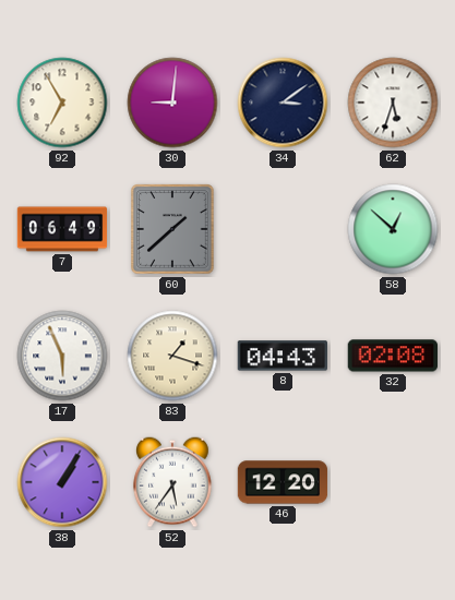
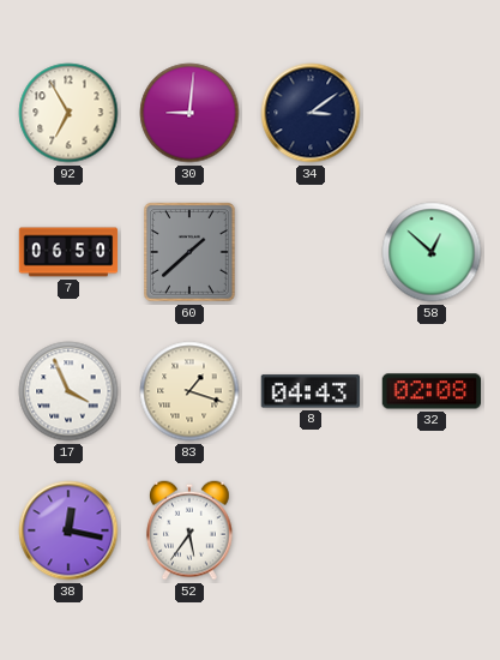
62: 5:33 -> none
7: 06:49 -> 06:50
17: 5:56 -> 3:56
38: 1:05 -> 12:17
46: 12:20 -> none
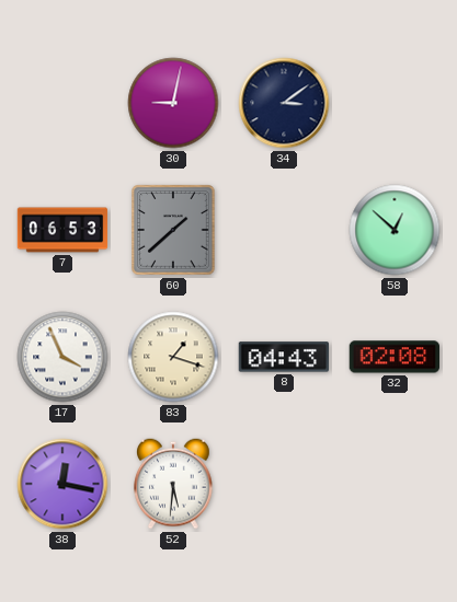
92: 6:55 -> none
30: 9:01 -> 9:02
7: 06:50 -> 06:53
52: 5:36 -> 5:31
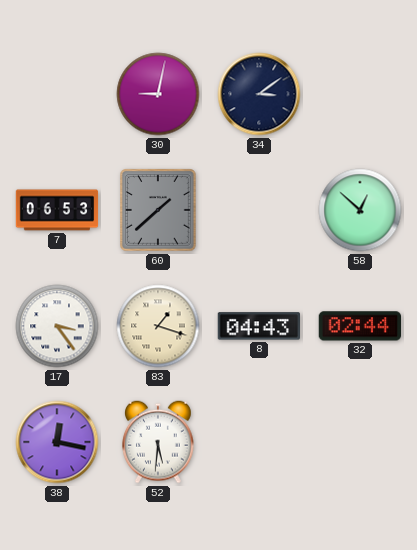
17: 3:56 -> 3:24
32: 02:08 -> 02:44
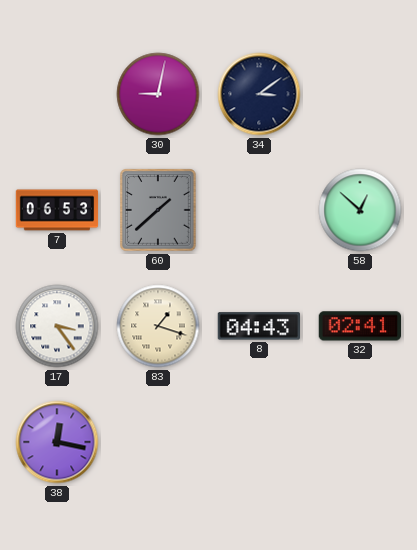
32: 02:44 -> 02:41
52: 5:31 -> none
